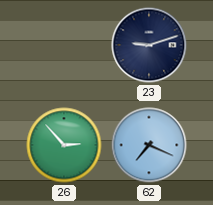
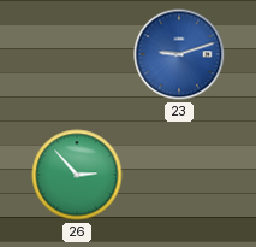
23 dial: navy -> blue
62: 7:19 -> none
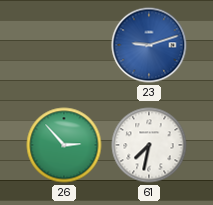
61: none -> 7:32
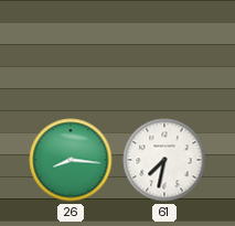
23: 9:12 -> none
26: 2:53 -> 8:16
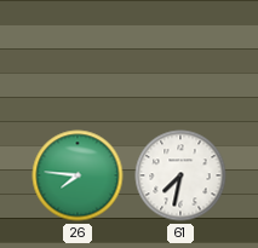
26: 8:16 -> 7:46
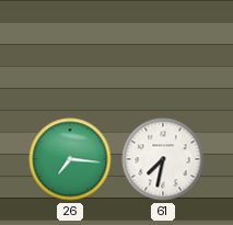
26: 7:46 -> 7:16
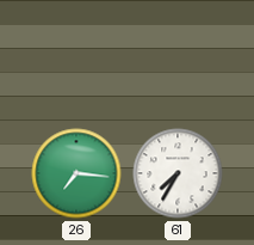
61: 7:32 -> 7:35
